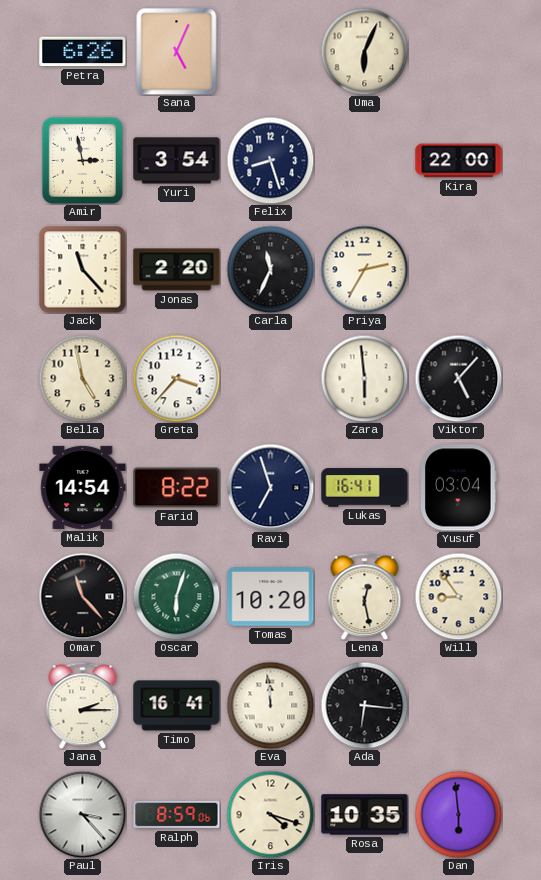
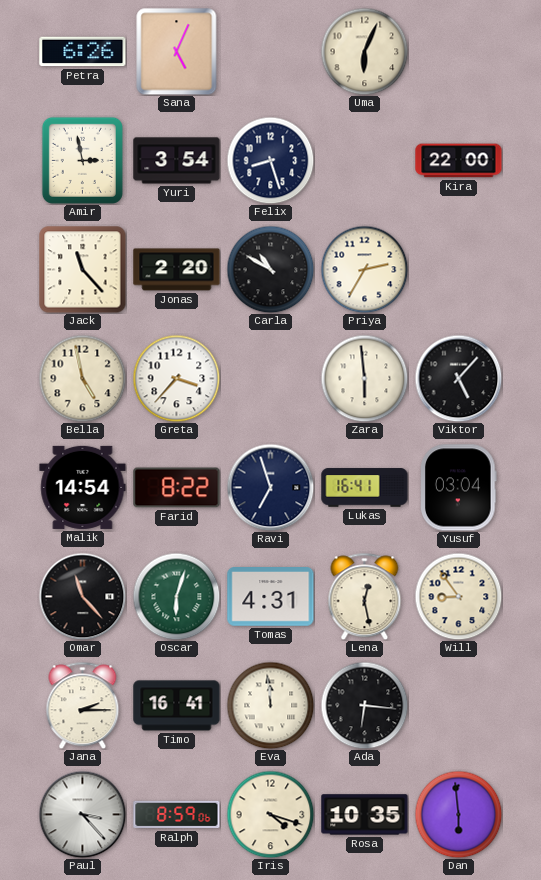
Carla: 11:34 -> 10:50
Tomas: 10:20 -> 4:31
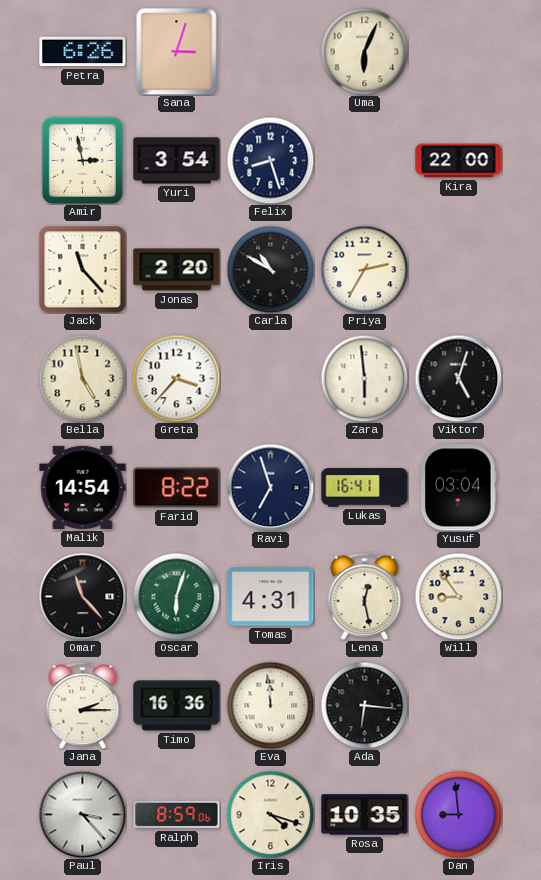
Sana: 5:04 -> 3:03
Viktor: 5:07 -> 5:03
Timo: 16:41 -> 16:36
Dan: 5:59 -> 8:59
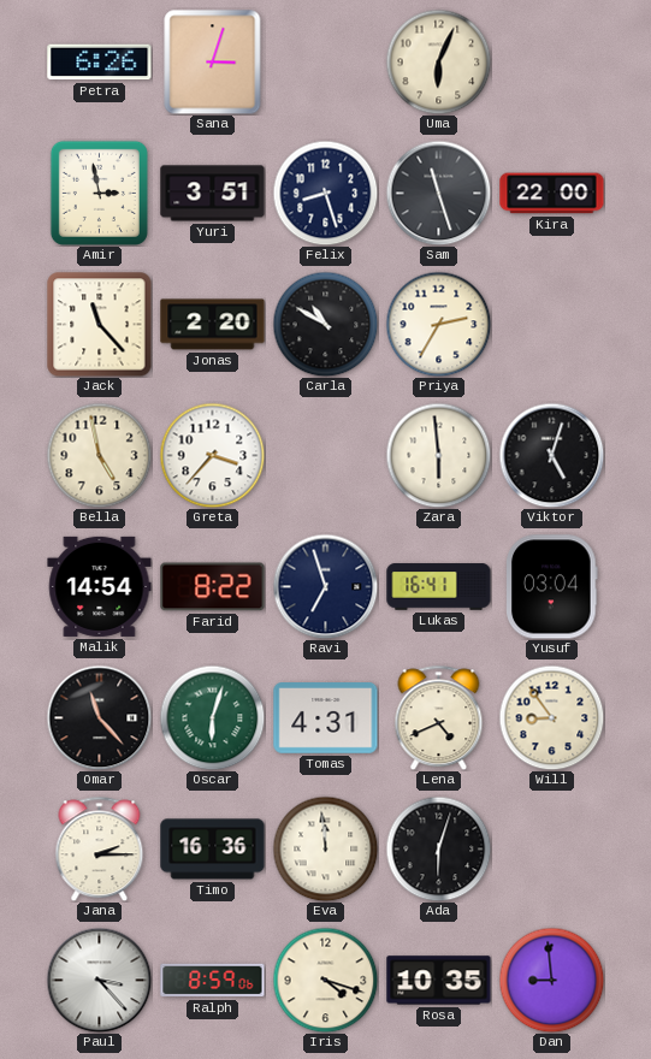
Yuri: 3:54 -> 3:51
Sam: none -> 11:27
Lena: 12:28 -> 4:41
Ada: 6:16 -> 6:03
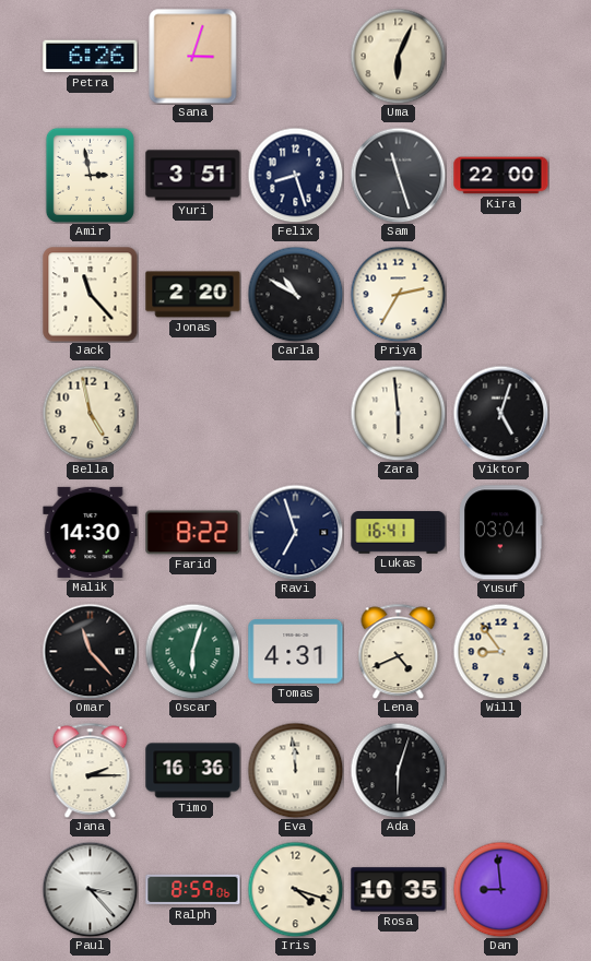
Greta: 3:37 -> none
Malik: 14:54 -> 14:30
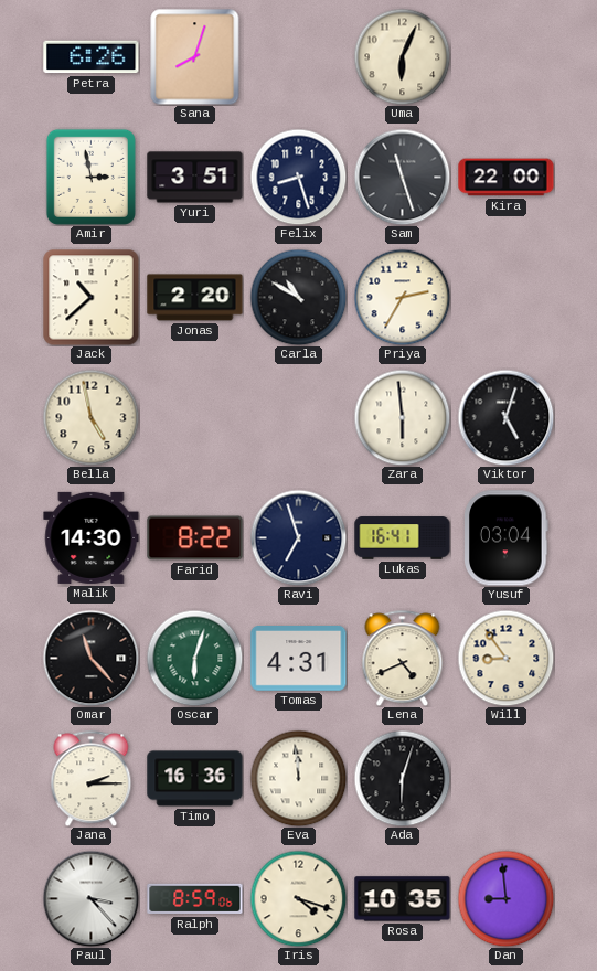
Sana: 3:03 -> 8:03
Jack: 11:23 -> 10:38
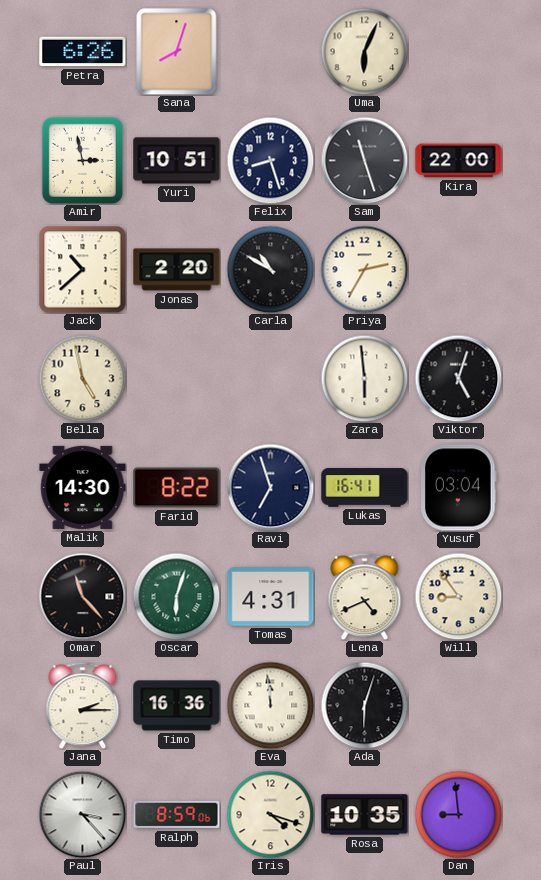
Yuri: 3:51 -> 10:51
